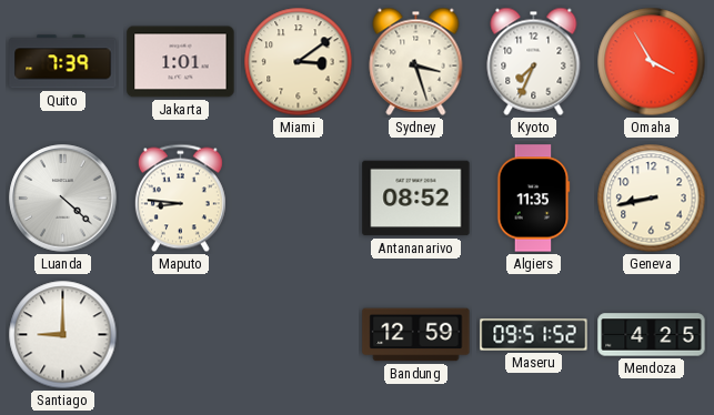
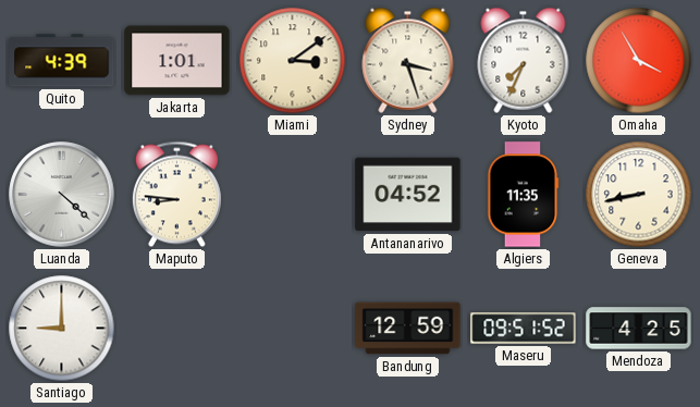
Quito: 7:39 -> 4:39
Antananarivo: 08:52 -> 04:52
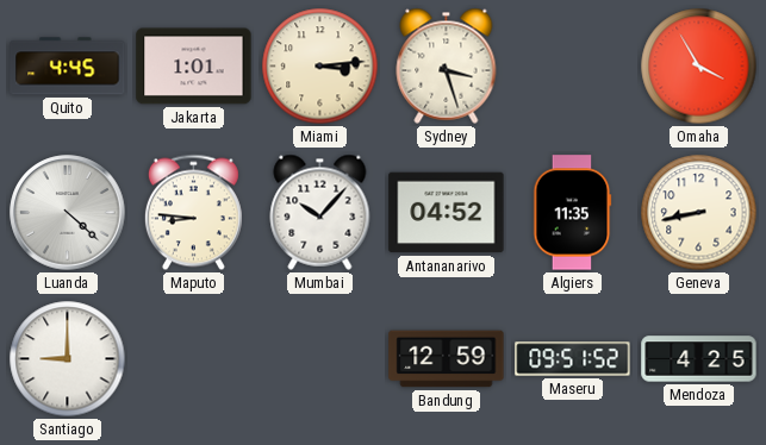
Quito: 4:39 -> 4:45
Miami: 3:09 -> 3:14
Kyoto: 7:34 -> none
Mumbai: none -> 10:07
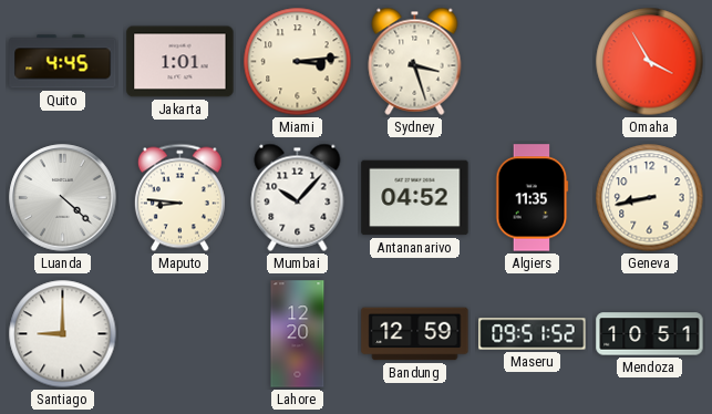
Lahore: none -> 12:20
Mendoza: 4:25 -> 10:51
